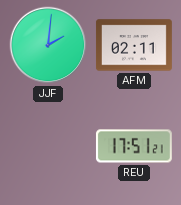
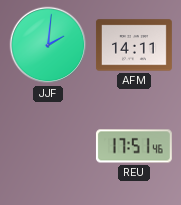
AFM: 02:11 -> 14:11
REU: 17:51:21 -> 17:51:46
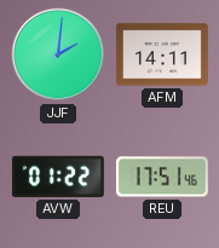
AVW: none -> 01:22
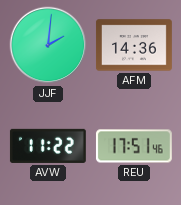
AFM: 14:11 -> 14:36
AVW: 01:22 -> 11:22
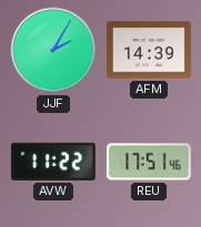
JJF: 2:01 -> 2:05
AFM: 14:36 -> 14:39
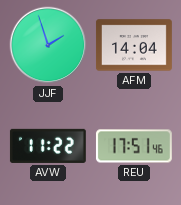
JJF: 2:05 -> 1:57
AFM: 14:39 -> 14:04
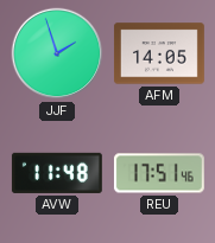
AFM: 14:04 -> 14:05
AVW: 11:22 -> 11:48
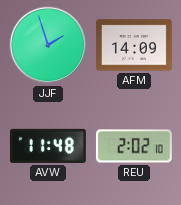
AFM: 14:05 -> 14:09
REU: 17:51 -> 2:02
